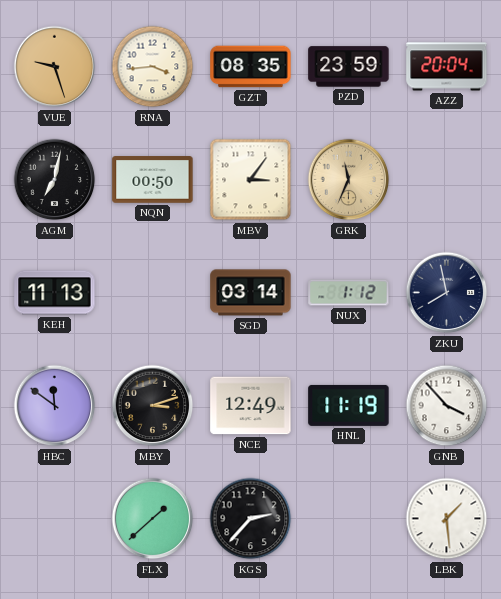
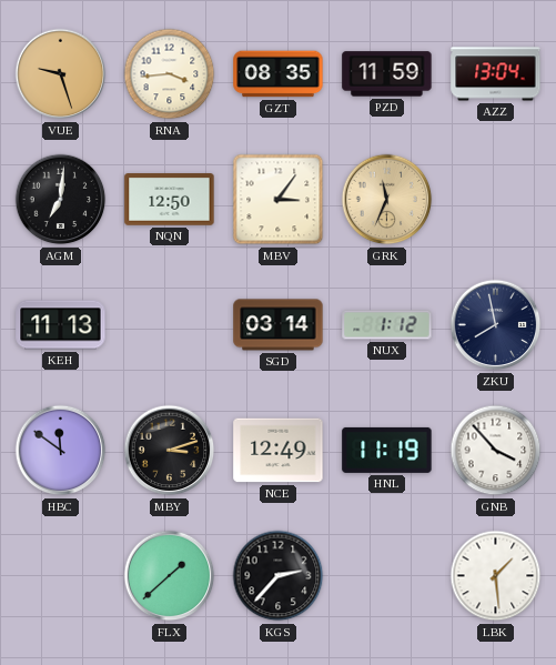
PZD: 23:59 -> 11:59
AZZ: 20:04 -> 13:04
AGM: 7:02 -> 7:01
NQN: 00:50 -> 12:50
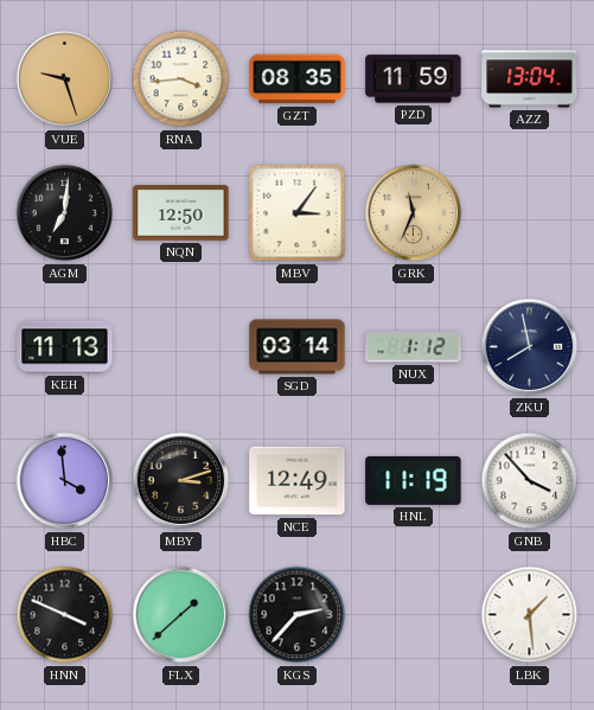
HBC: 11:51 -> 3:59
HNN: none -> 3:49
